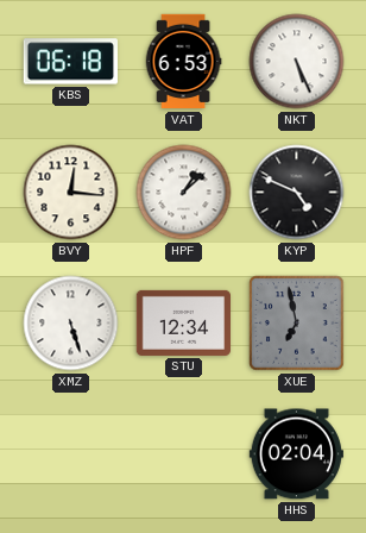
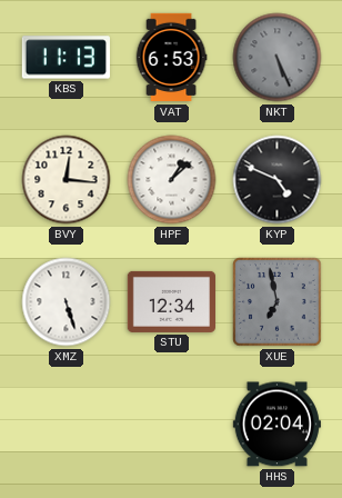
KBS: 06:18 -> 11:13
NKT dial: white -> grey
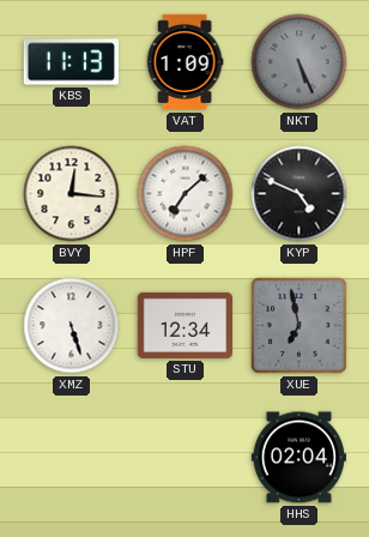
VAT: 6:53 -> 1:09
HPF: 1:08 -> 7:08
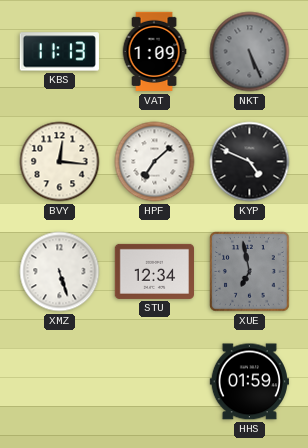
HHS: 02:04 -> 01:59
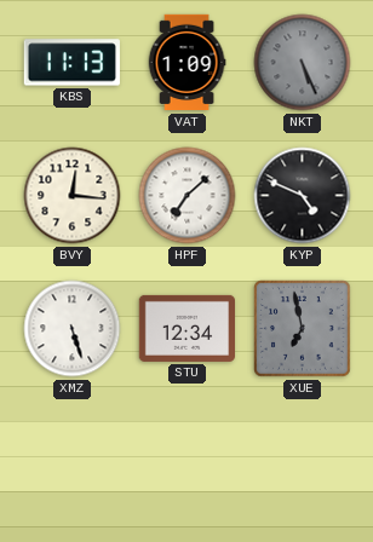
HHS: 01:59 -> none
